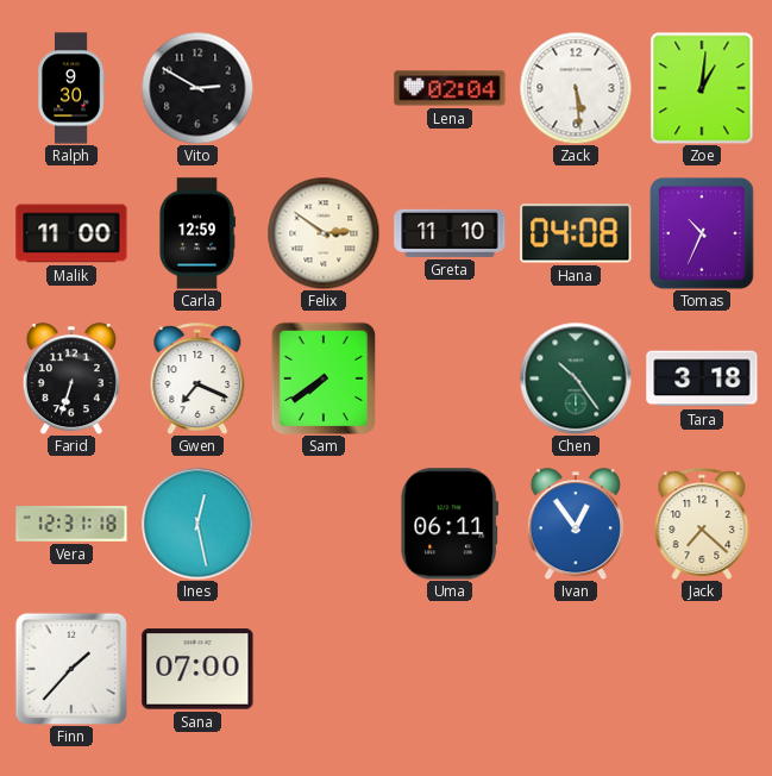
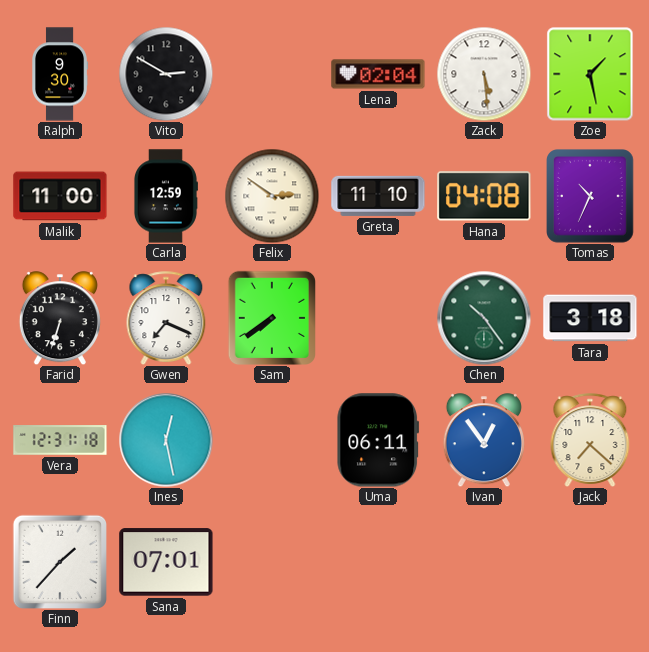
Zoe: 1:01 -> 1:28
Sana: 07:00 -> 07:01
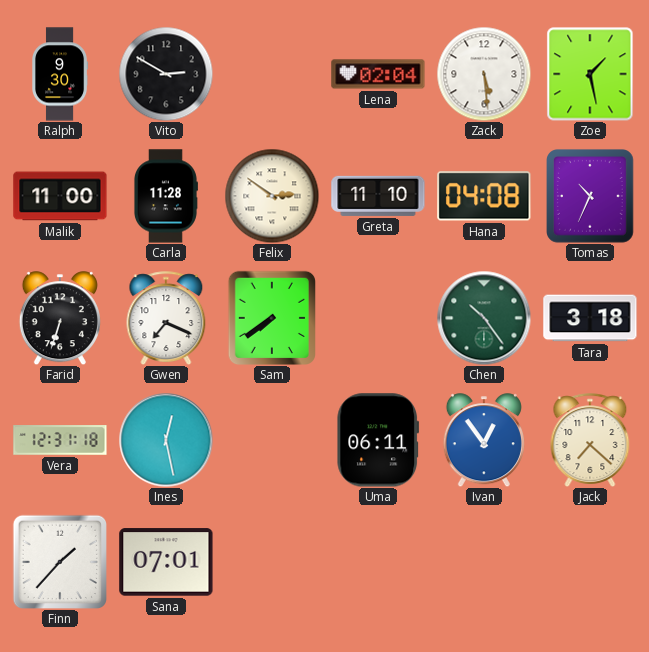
Carla: 12:59 -> 11:28
